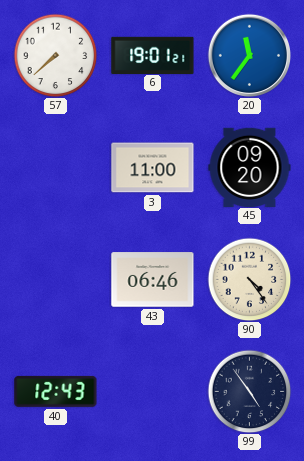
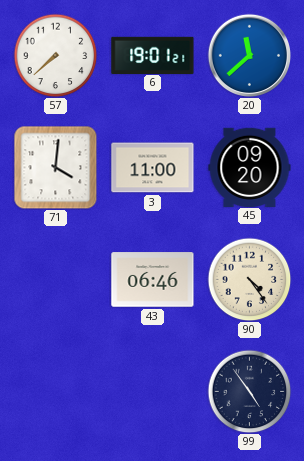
20: 11:36 -> 11:38
71: none -> 4:01
40: 12:43 -> none
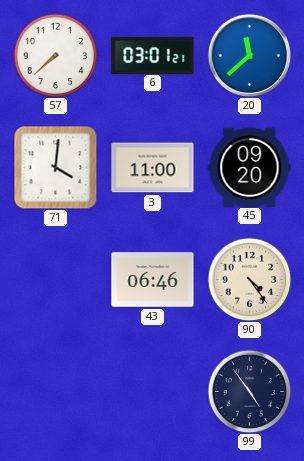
6: 19:01 -> 03:01
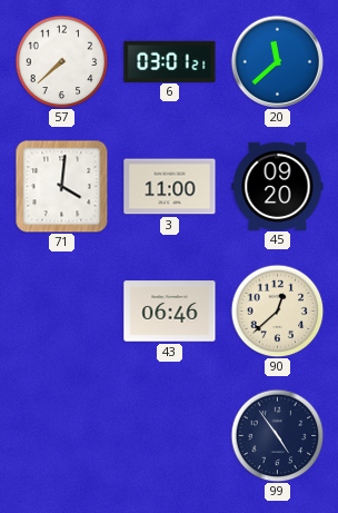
90: 4:24 -> 12:38
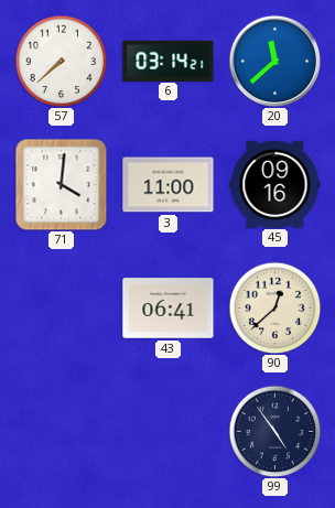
6: 03:01 -> 03:14
45: 09:20 -> 09:16
43: 06:46 -> 06:41
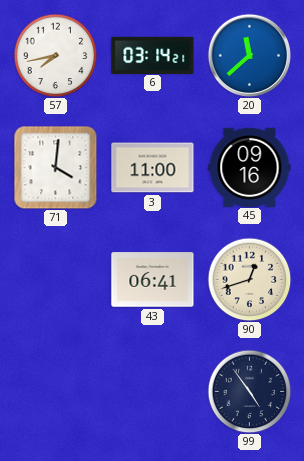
57: 7:38 -> 7:43
90: 12:38 -> 12:42
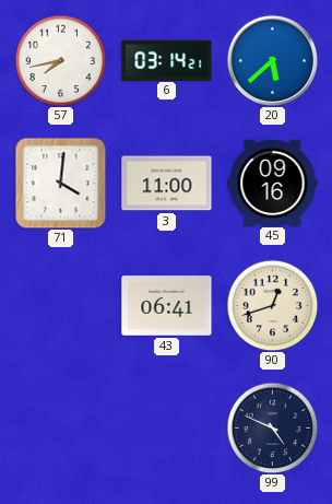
20: 11:38 -> 5:38
99: 4:54 -> 4:49
